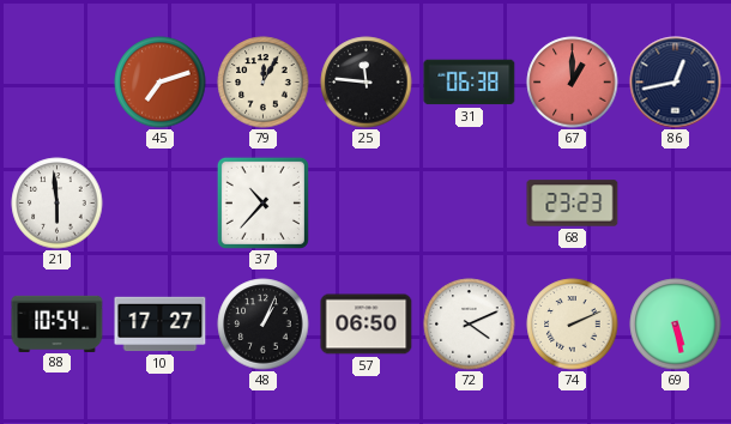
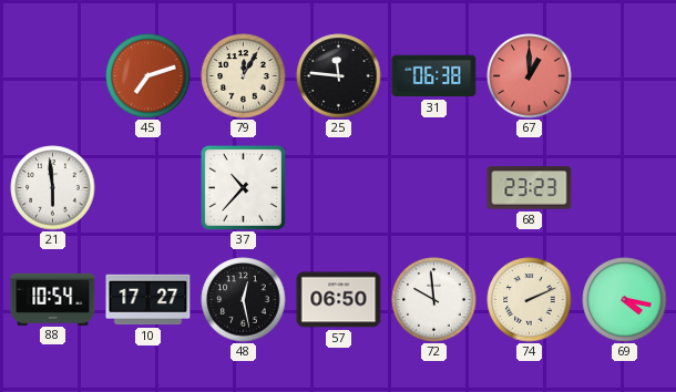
86: 12:43 -> none
48: 1:04 -> 12:28
72: 4:11 -> 9:59
69: 5:28 -> 4:17
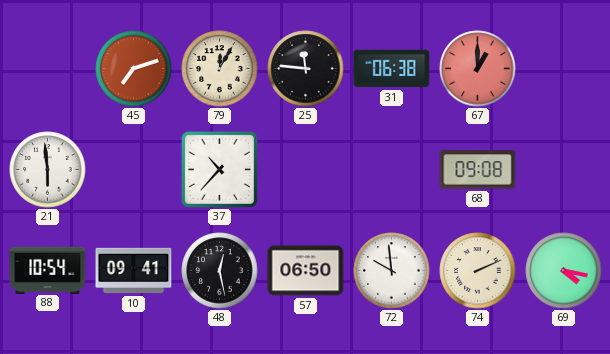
68: 23:23 -> 09:08
10: 17:27 -> 09:41
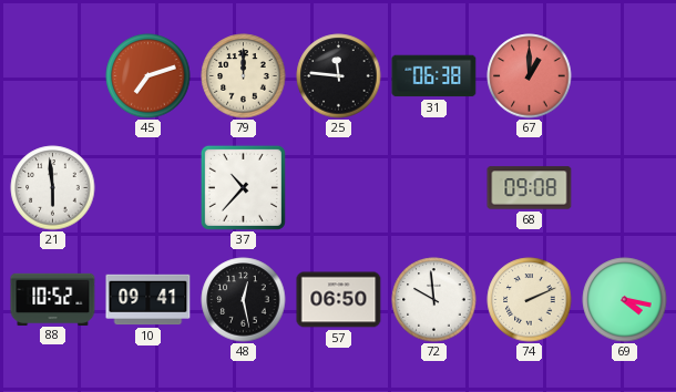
79: 12:05 -> 12:00
88: 10:54 -> 10:52
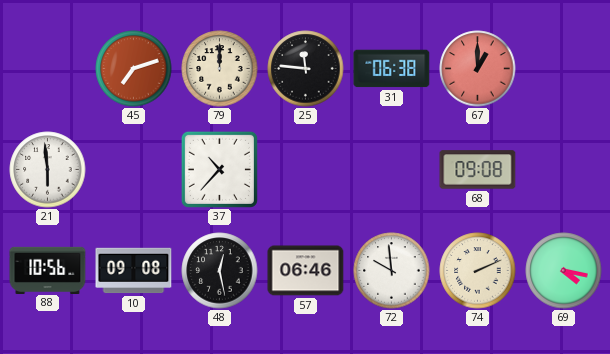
88: 10:52 -> 10:56
10: 09:41 -> 09:08
57: 06:50 -> 06:46
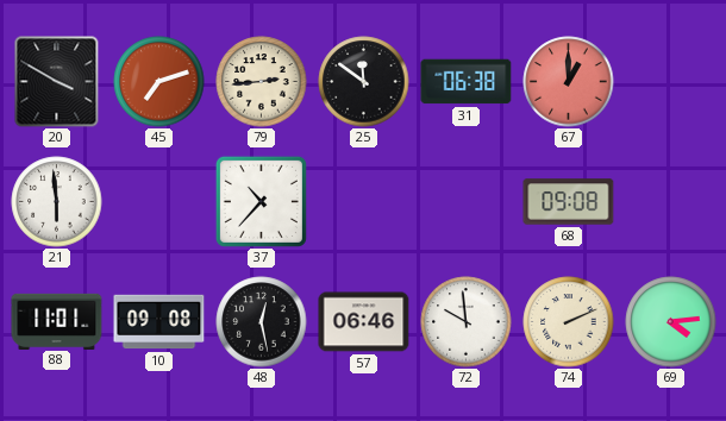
20: none -> 3:50
79: 12:00 -> 2:44
25: 11:46 -> 11:51
88: 10:56 -> 11:01
69: 4:17 -> 4:14
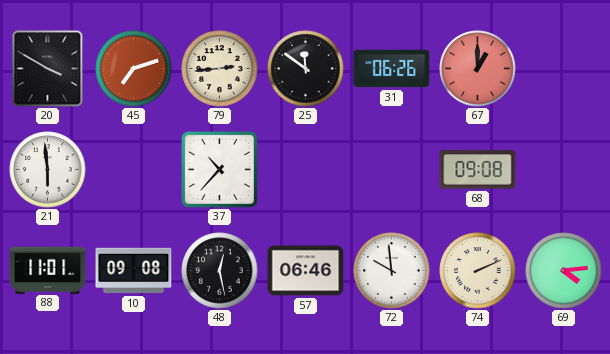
31: 06:38 -> 06:26
